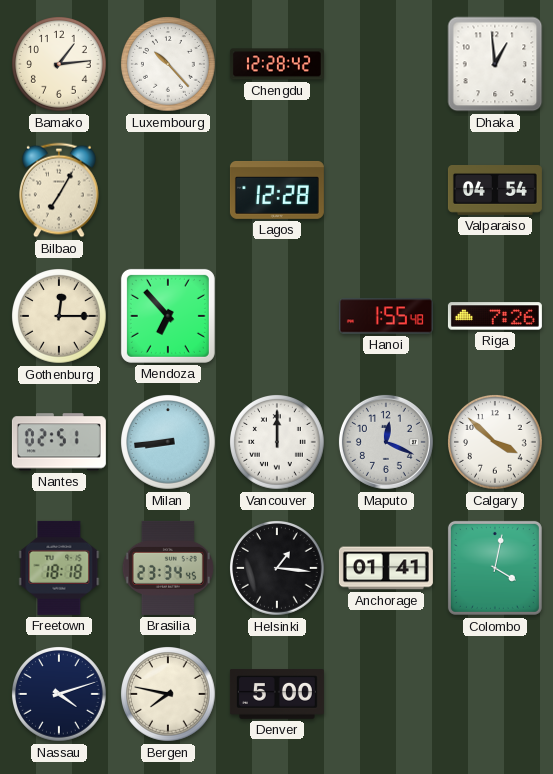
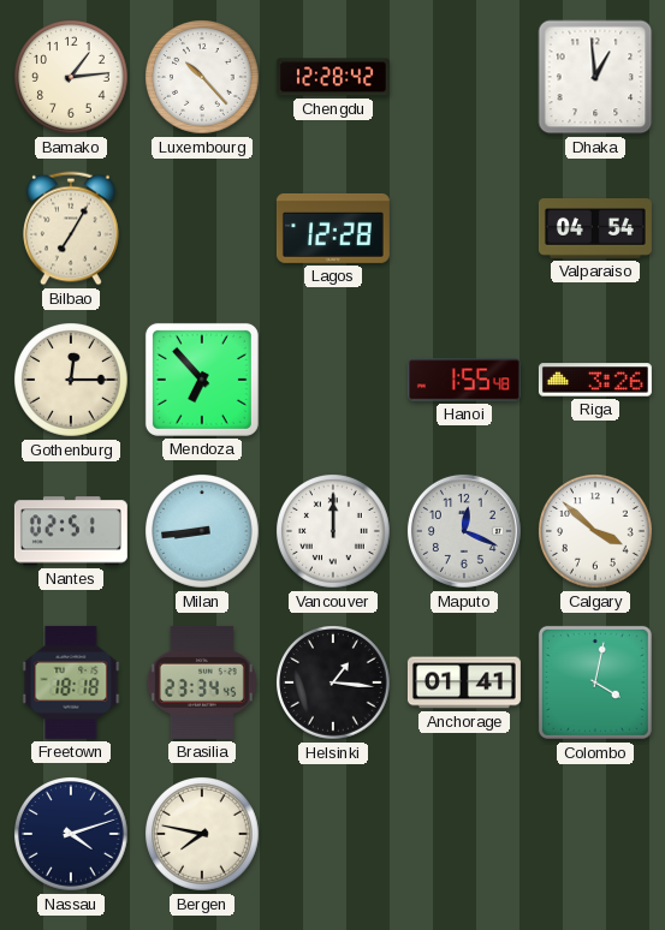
Riga: 7:26 -> 3:26
Denver: 5:00 -> none
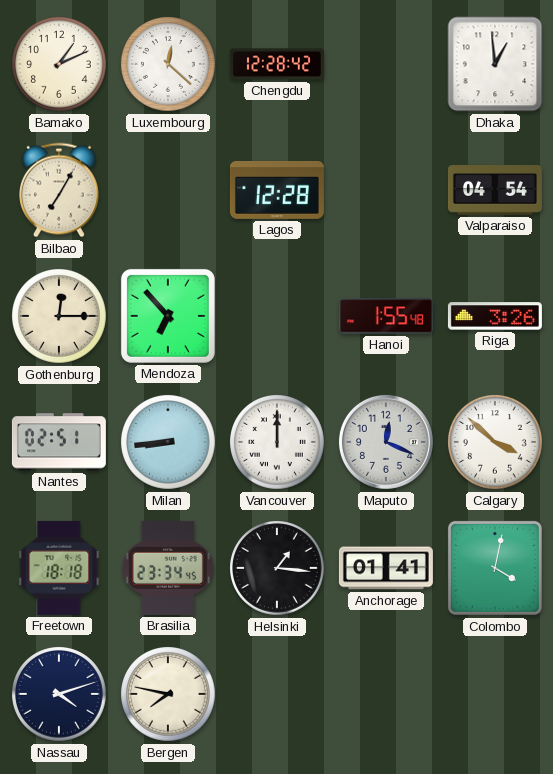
Bamako: 1:14 -> 1:11
Luxembourg: 10:23 -> 12:22
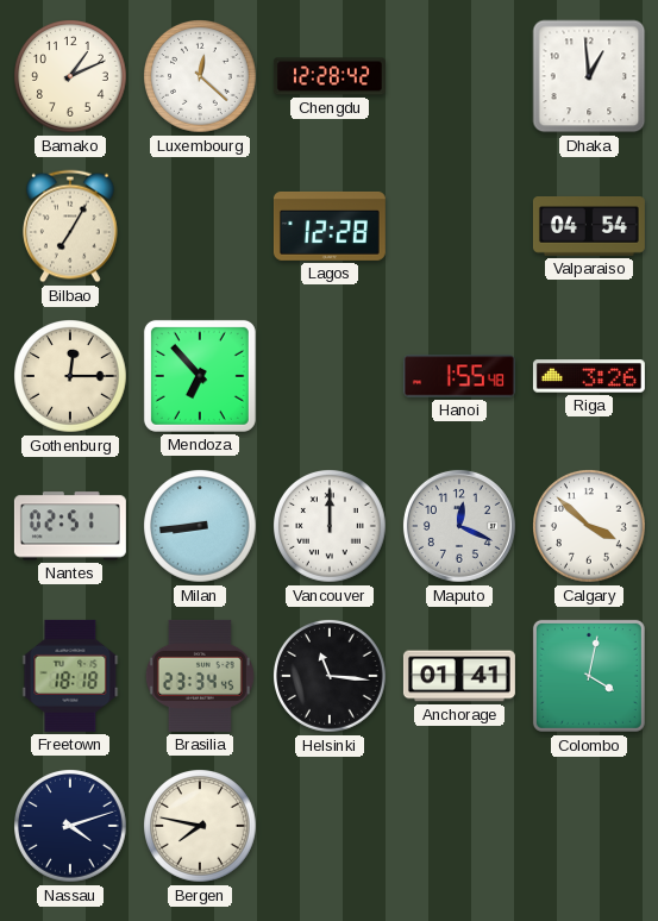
Helsinki: 1:16 -> 11:16
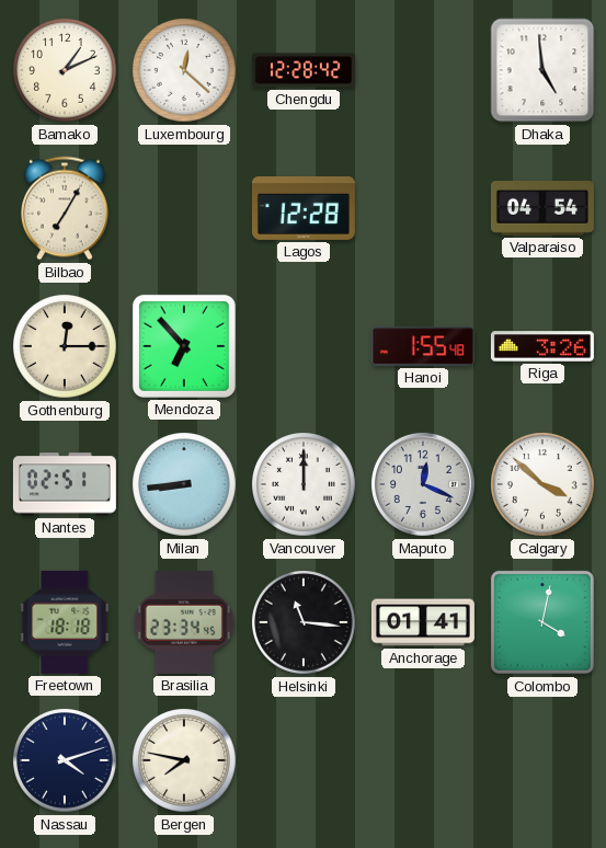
Dhaka: 12:59 -> 4:59
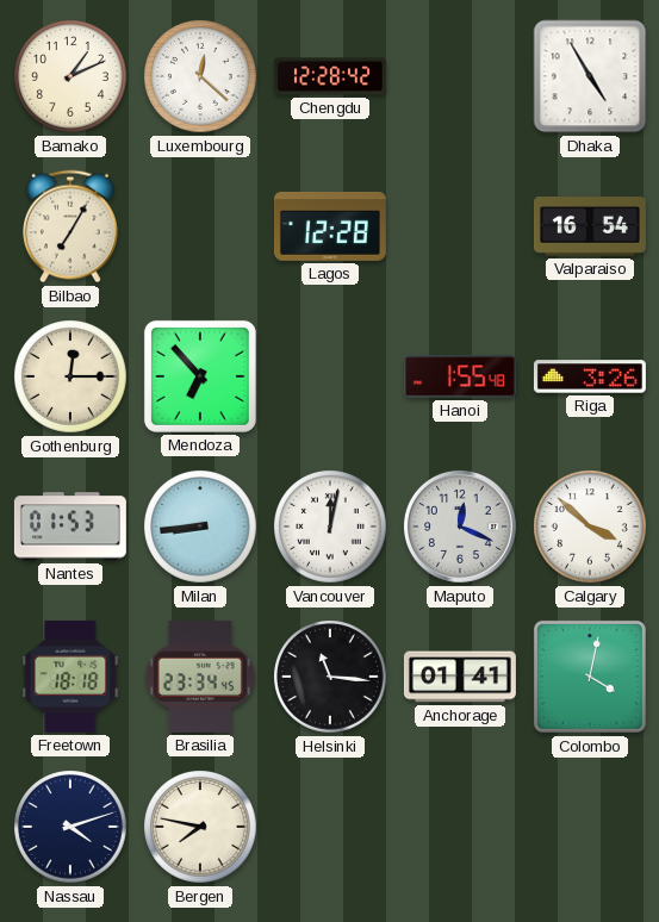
Dhaka: 4:59 -> 4:55
Valparaiso: 04:54 -> 16:54
Nantes: 02:51 -> 01:53
Vancouver: 12:00 -> 12:02
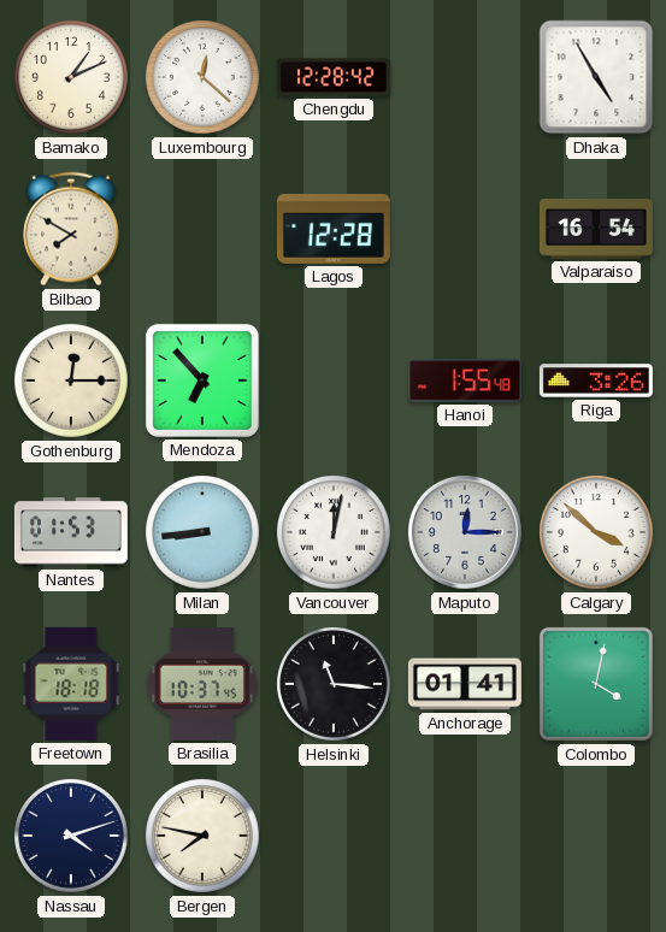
Bilbao: 7:05 -> 7:50
Maputo: 12:19 -> 12:15
Brasilia: 23:34 -> 10:37
